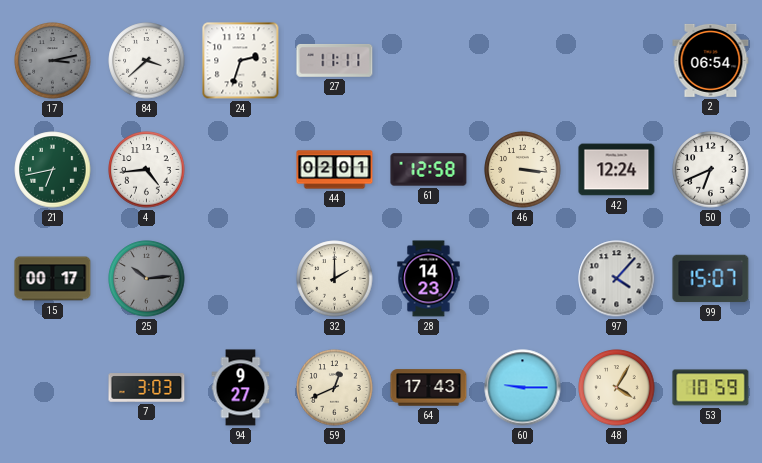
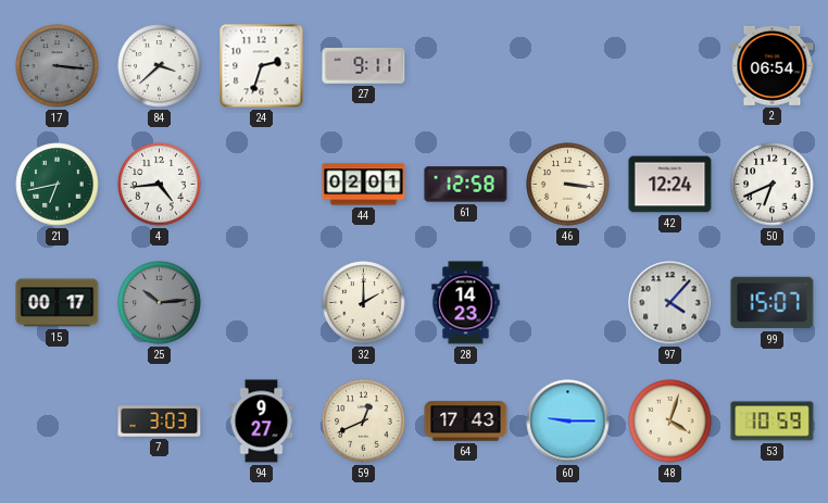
17: 3:13 -> 3:16
27: 11:11 -> 9:11
48: 4:05 -> 4:03
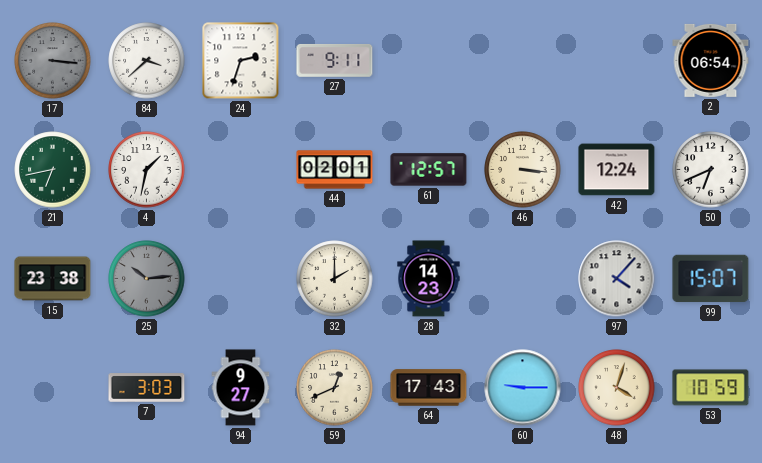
4: 4:44 -> 1:32
61: 12:58 -> 12:57
15: 00:17 -> 23:38
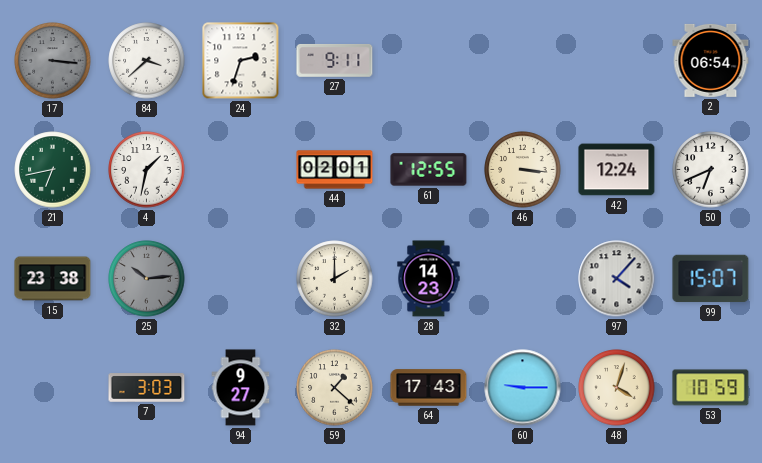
61: 12:57 -> 12:55
59: 12:41 -> 1:22
